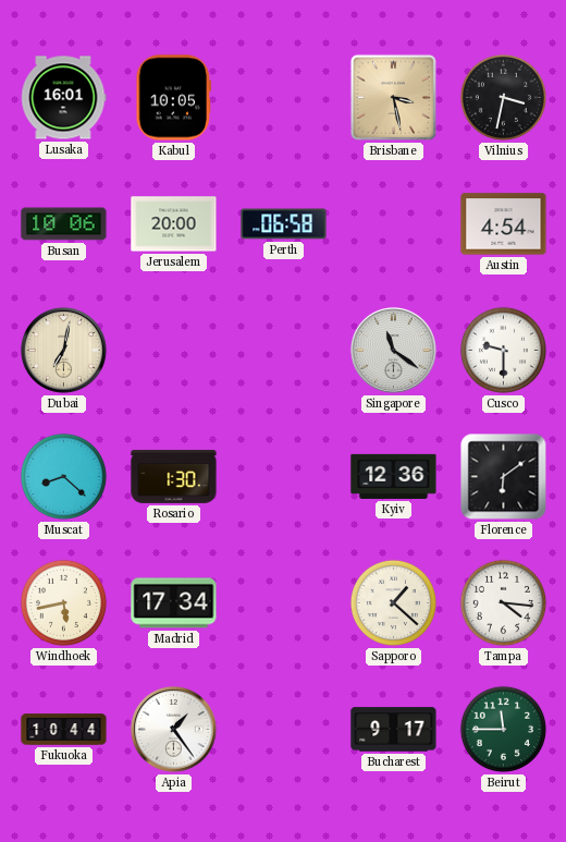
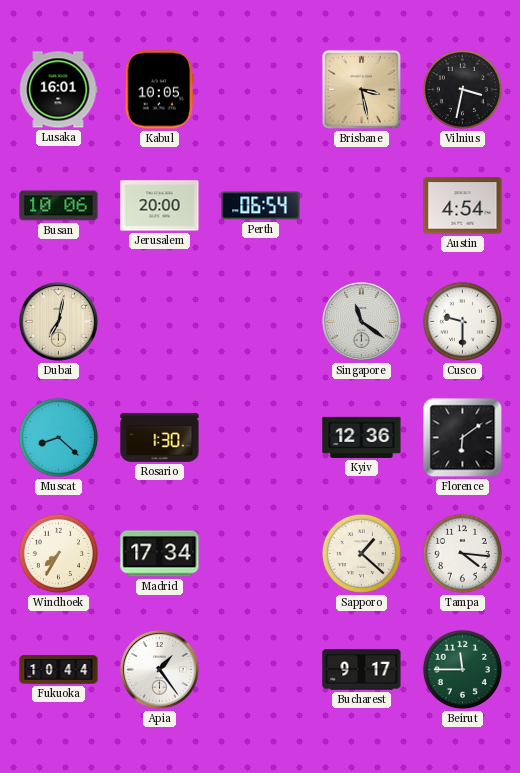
Perth: 06:58 -> 06:54
Windhoek: 5:43 -> 7:35
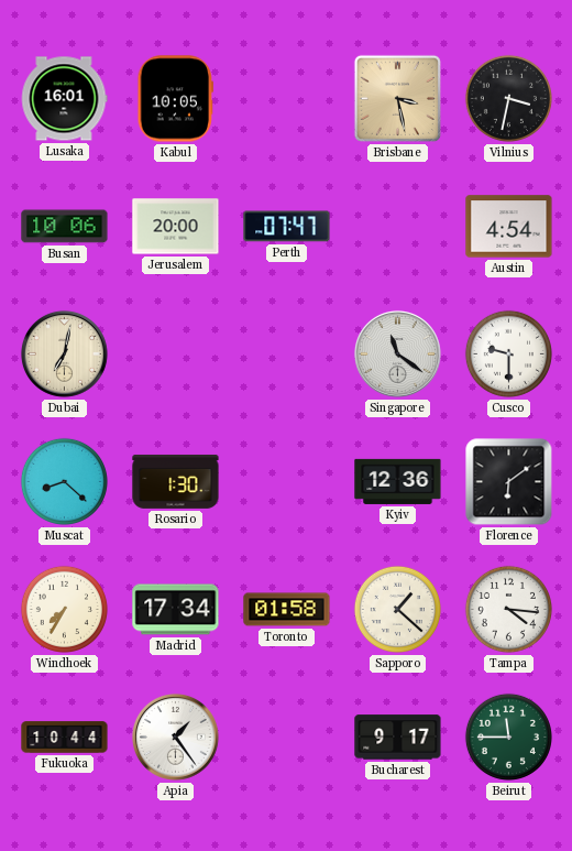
Perth: 06:54 -> 07:47
Toronto: none -> 01:58
